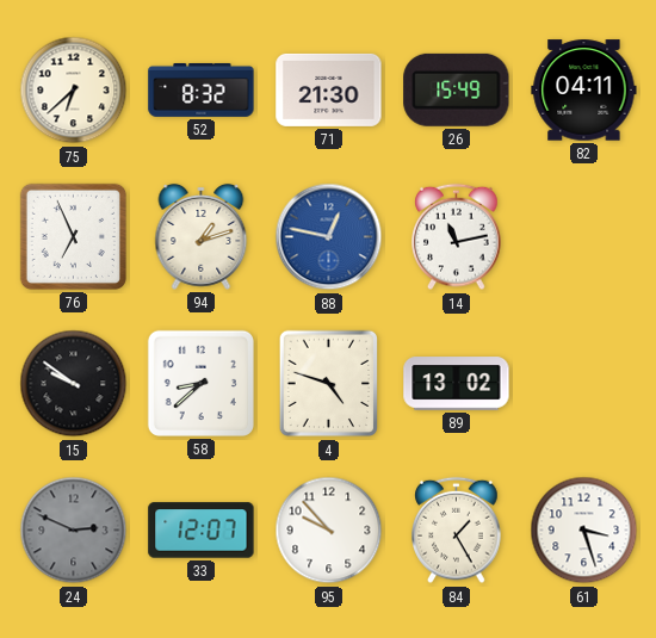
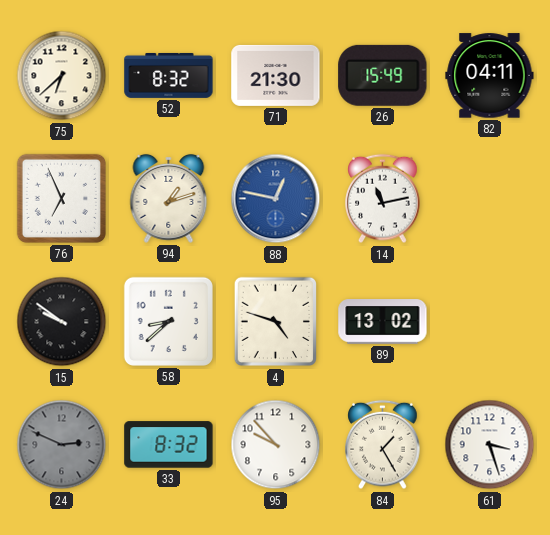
33: 12:07 -> 8:32
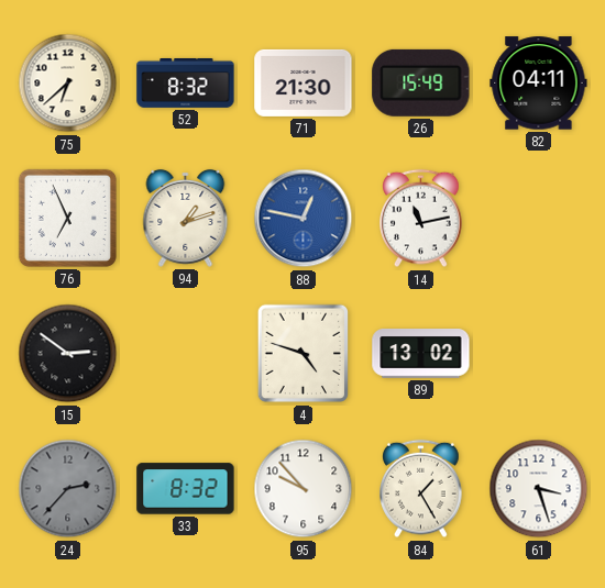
15: 9:51 -> 2:51
58: 8:38 -> none
24: 2:49 -> 2:37
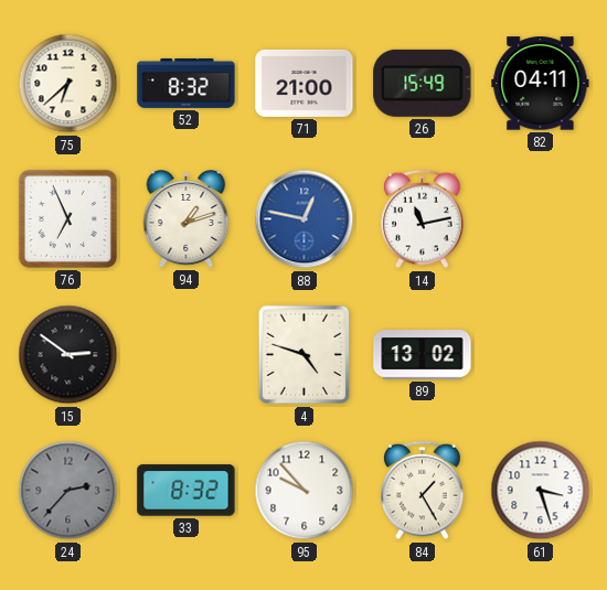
71: 21:30 -> 21:00
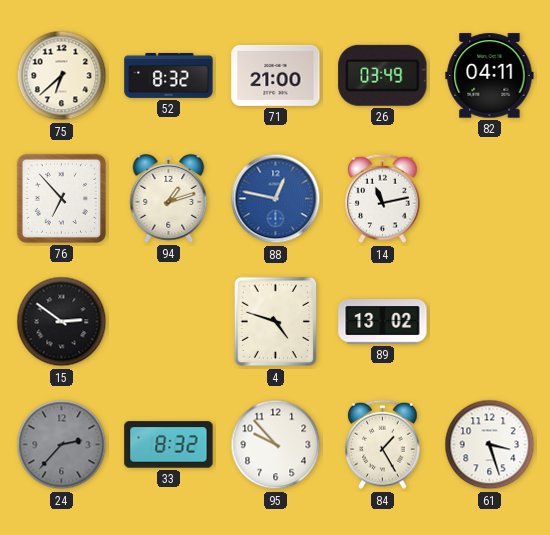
26: 15:49 -> 03:49
76: 6:56 -> 6:53
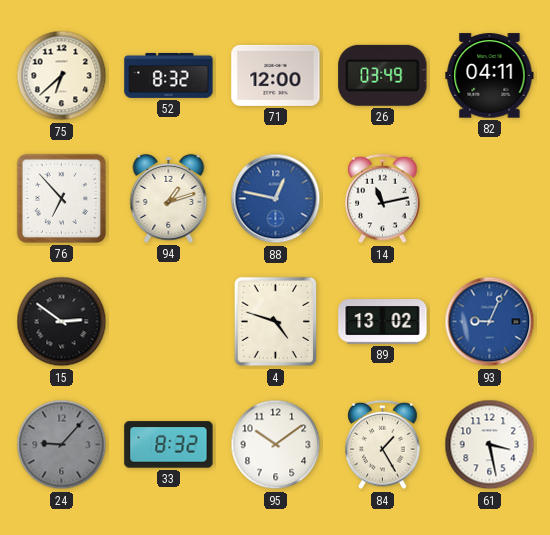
71: 21:00 -> 12:00
93: none -> 9:04
24: 2:37 -> 9:07
95: 9:53 -> 10:09
61: 3:27 -> 3:28
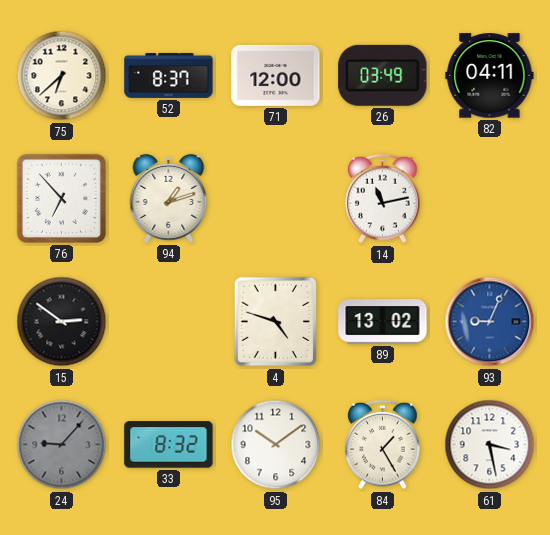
52: 8:32 -> 8:37
88: 12:47 -> none
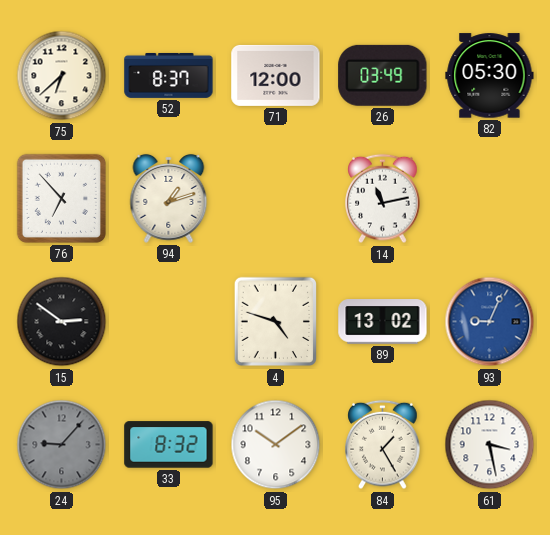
82: 04:11 -> 05:30
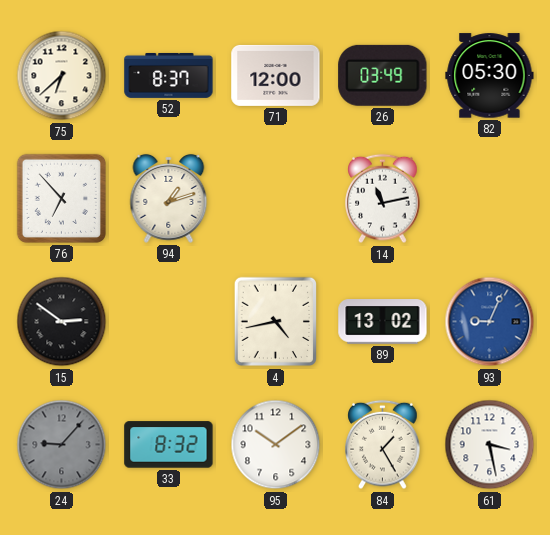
4: 4:48 -> 4:43
